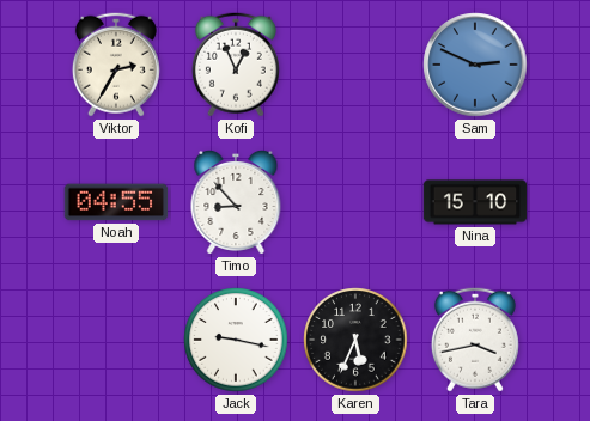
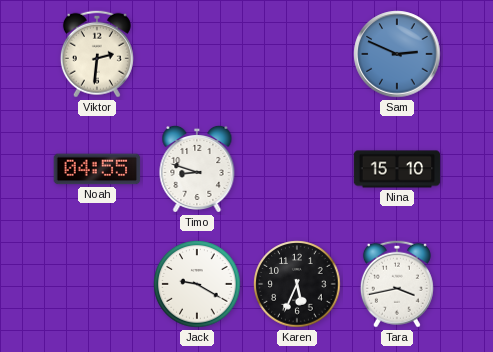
Viktor: 2:35 -> 2:31
Kofi: 12:56 -> none
Timo: 8:53 -> 8:48
Jack: 9:17 -> 9:20
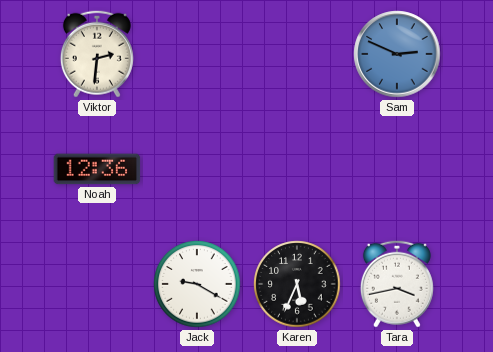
Noah: 04:55 -> 12:36
Timo: 8:48 -> none
Nina: 15:10 -> none
